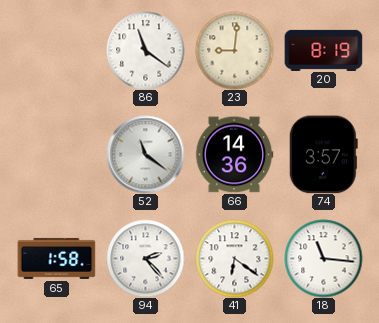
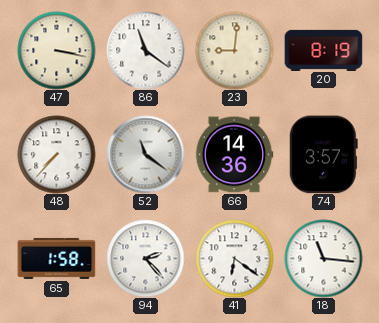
47: none -> 3:17
48: none -> 7:37
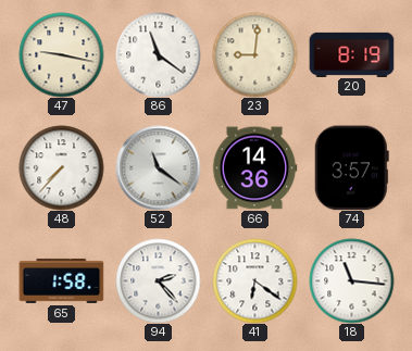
47: 3:17 -> 9:17
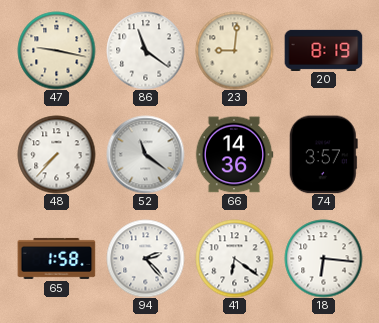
18: 11:16 -> 6:16
